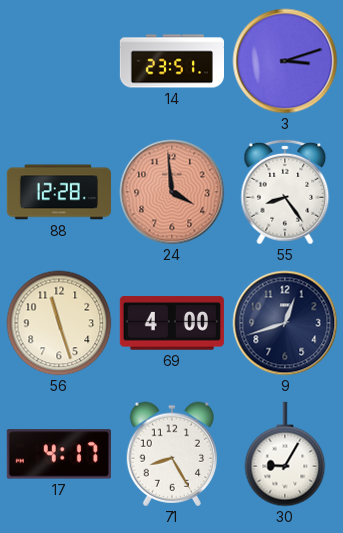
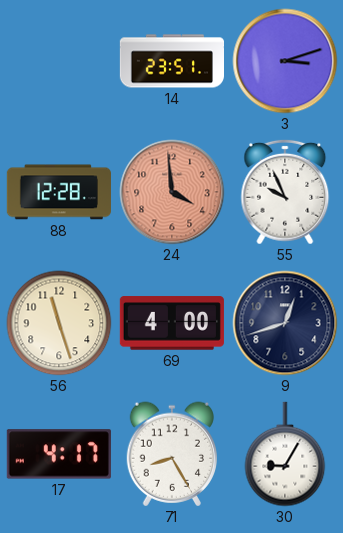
55: 8:24 -> 9:56
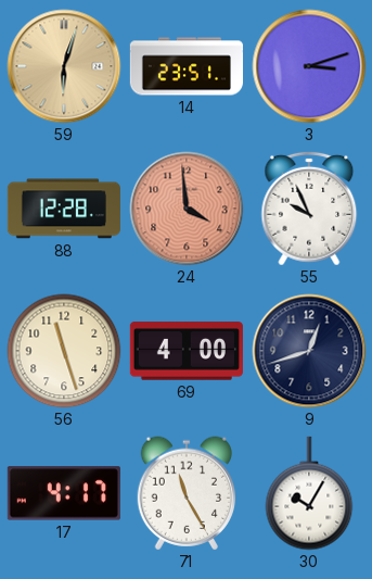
59: none -> 6:03
71: 8:25 -> 11:25
30: 9:05 -> 10:05
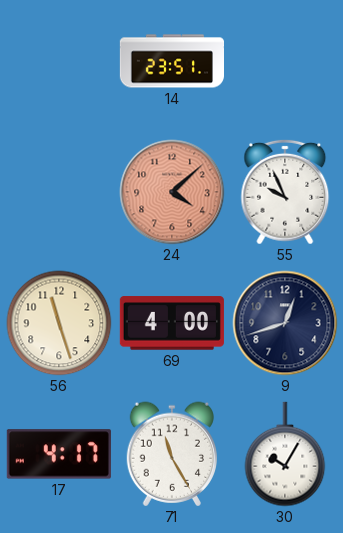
59: 6:03 -> none
3: 3:12 -> none
88: 12:28 -> none
24: 3:59 -> 4:08
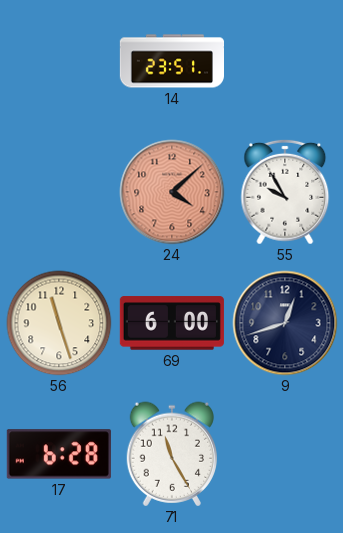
55: 9:56 -> 9:55
69: 4:00 -> 6:00
17: 4:17 -> 6:28
30: 10:05 -> none
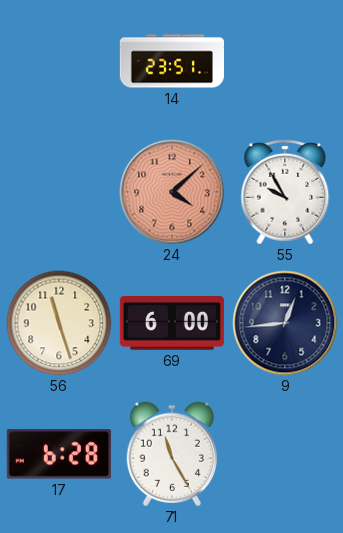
9: 12:42 -> 12:44
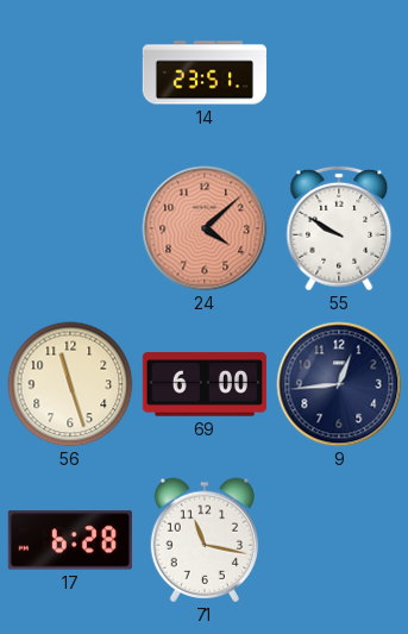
55: 9:55 -> 9:50
71: 11:25 -> 11:17
